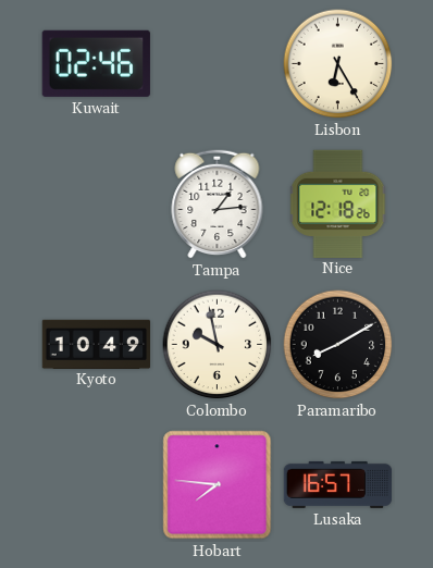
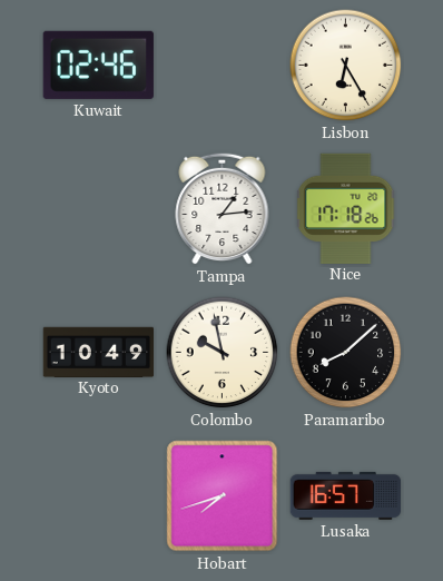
Nice: 12:18 -> 17:18
Paramaribo: 8:10 -> 8:08
Hobart: 7:46 -> 7:42
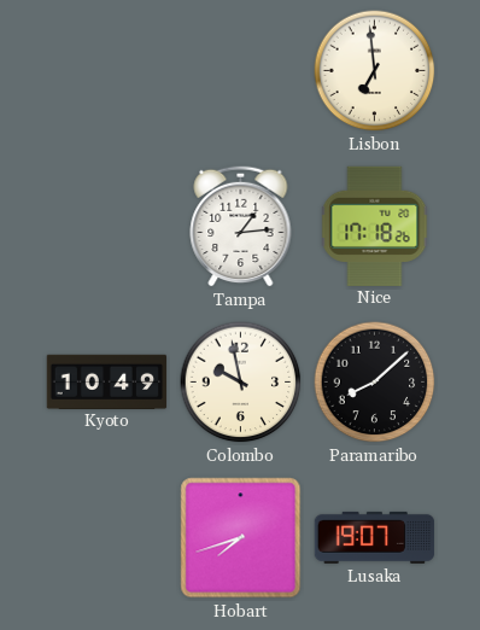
Kuwait: 02:46 -> none
Lisbon: 6:25 -> 6:59
Lusaka: 16:57 -> 19:07
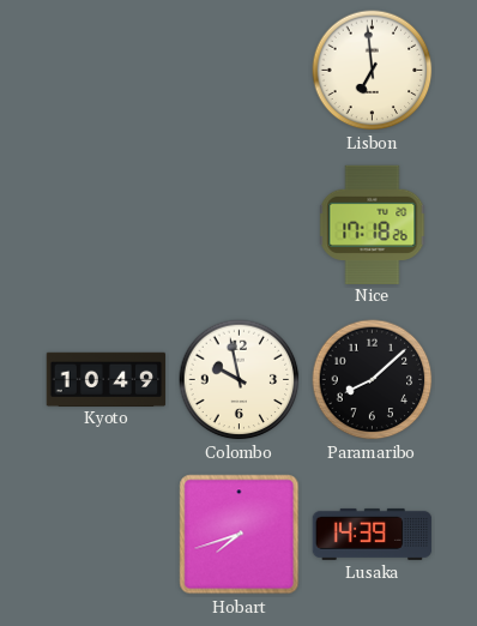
Tampa: 1:14 -> none
Lusaka: 19:07 -> 14:39
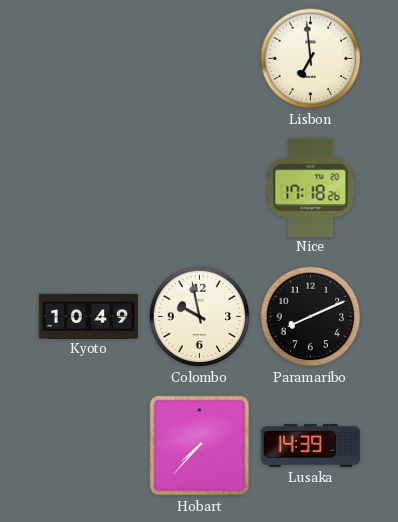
Paramaribo: 8:08 -> 8:11
Hobart: 7:42 -> 7:37
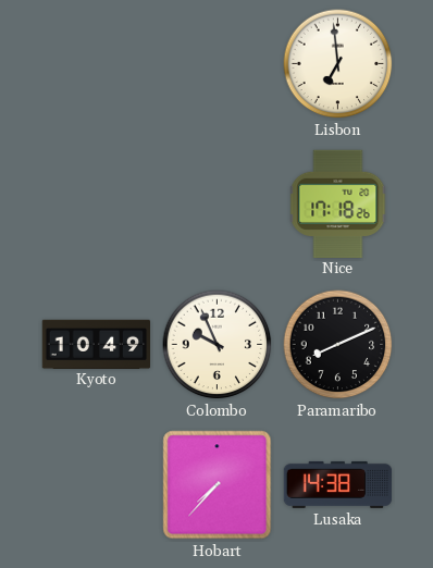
Colombo: 9:58 -> 9:56
Lusaka: 14:39 -> 14:38
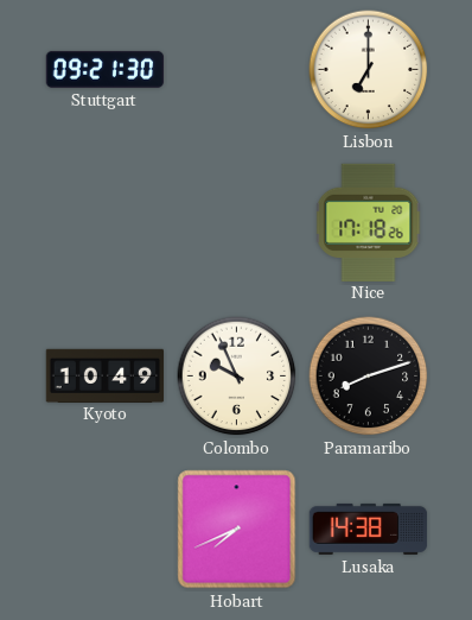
Stuttgart: none -> 09:21
Lisbon: 6:59 -> 7:00
Paramaribo: 8:11 -> 8:12
Hobart: 7:37 -> 7:41
